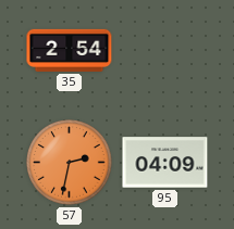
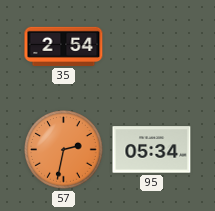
95: 04:09 -> 05:34
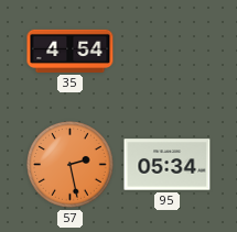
35: 2:54 -> 4:54
57: 2:32 -> 2:28
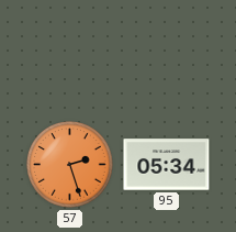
35: 4:54 -> none
57: 2:28 -> 2:27
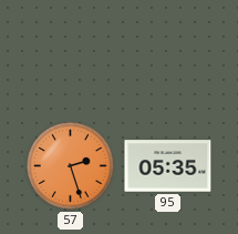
95: 05:34 -> 05:35
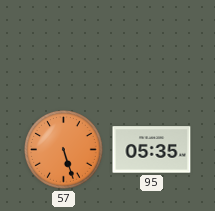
57: 2:27 -> 5:27
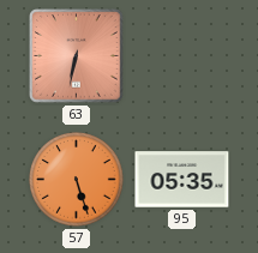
63: none -> 6:32
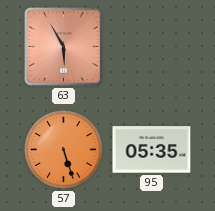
63: 6:32 -> 5:55
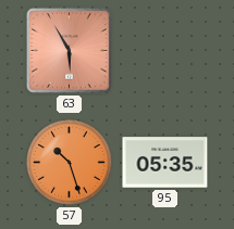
57: 5:27 -> 10:27
